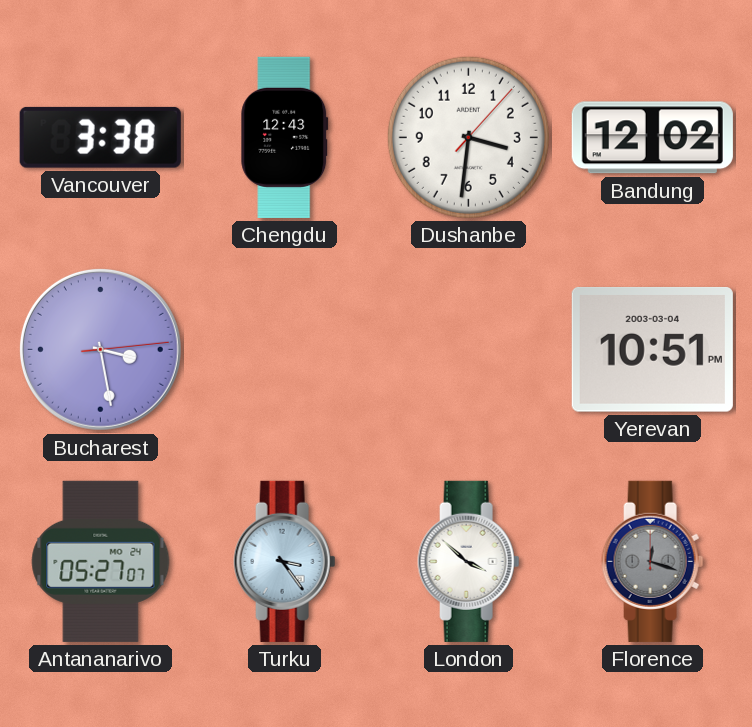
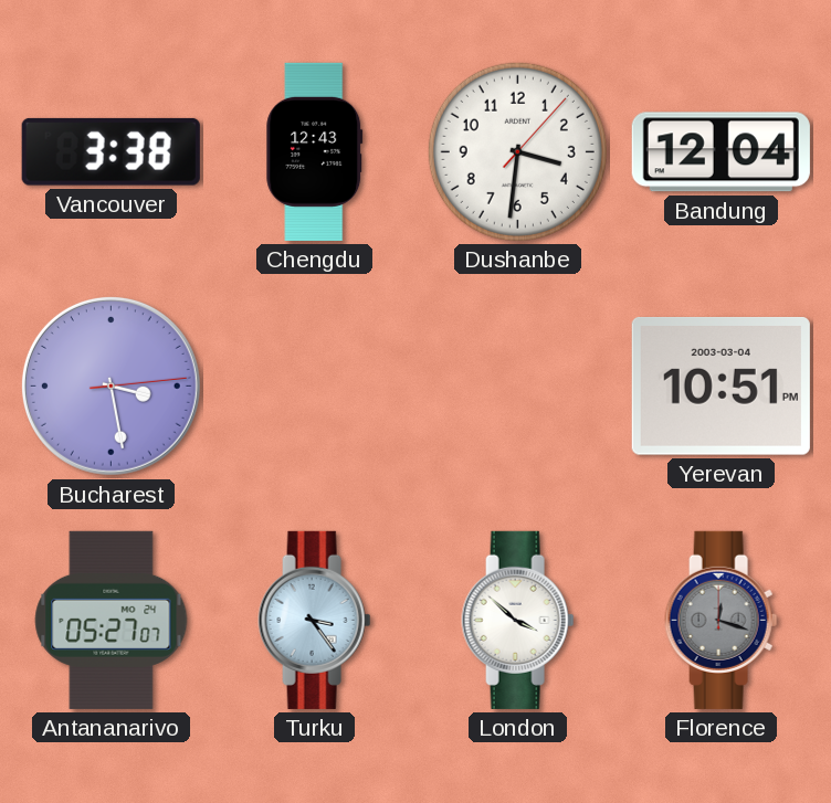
Bandung: 12:02 -> 12:04
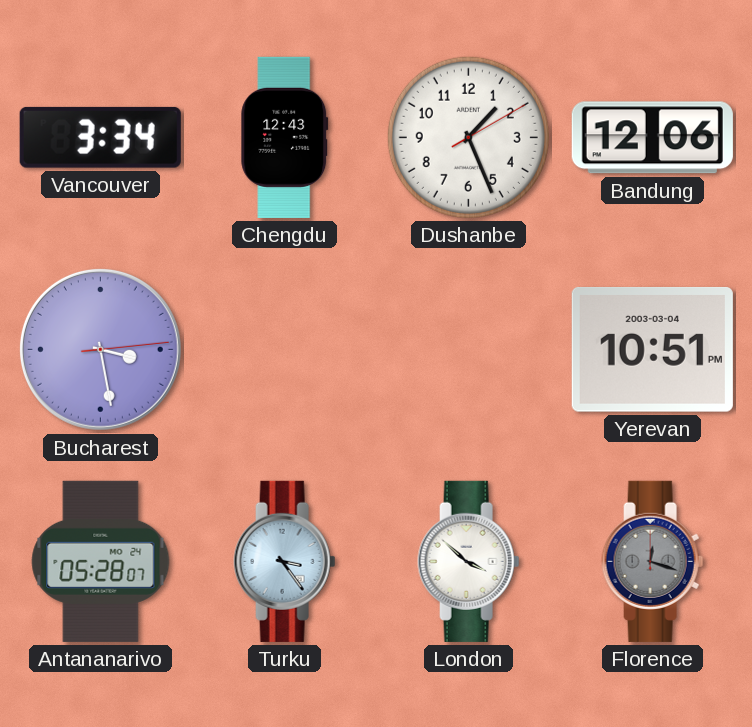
Vancouver: 3:38 -> 3:34
Dushanbe: 3:31 -> 1:26
Bandung: 12:04 -> 12:06
Antananarivo: 05:27 -> 05:28
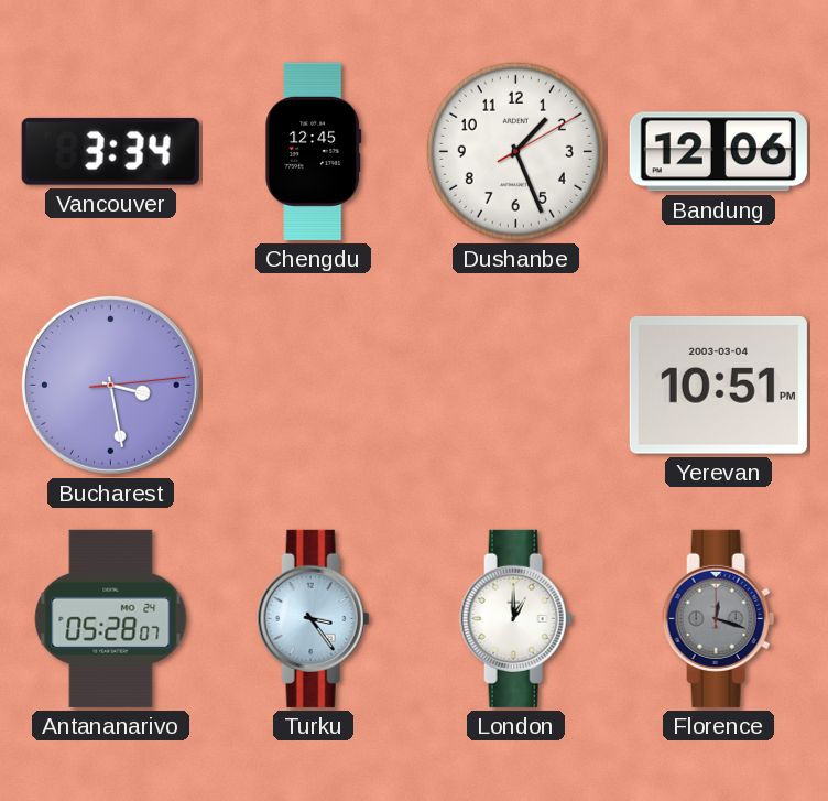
Chengdu: 12:43 -> 12:45
London: 3:52 -> 1:00
